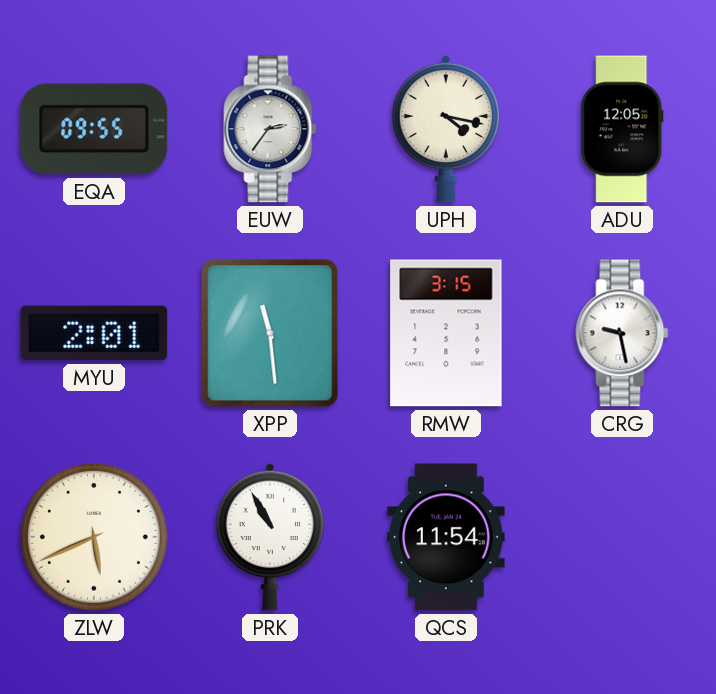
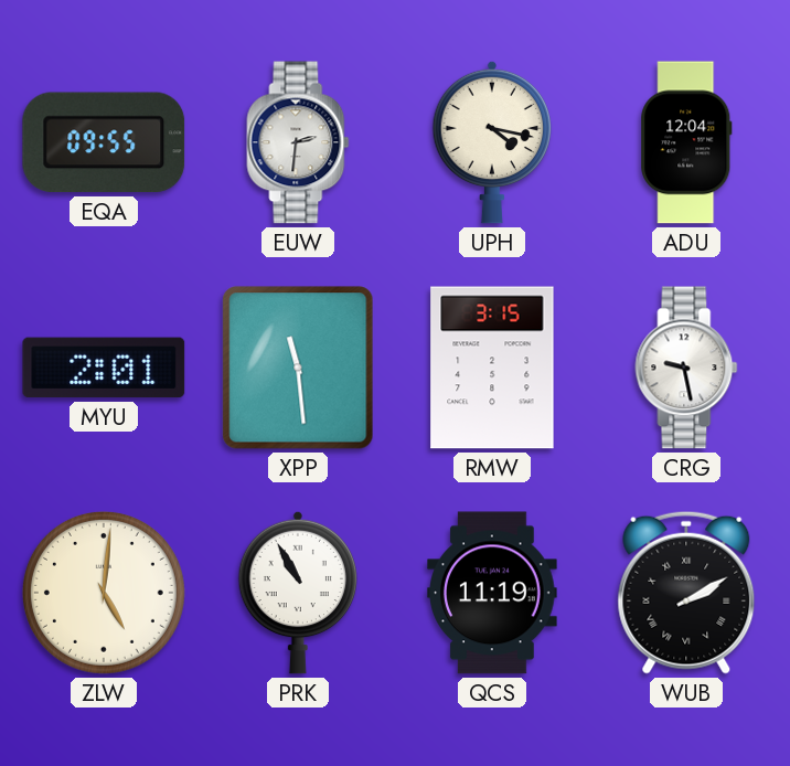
EUW: 2:36 -> 2:31
ADU: 12:05 -> 12:04
ZLW: 5:41 -> 5:01
QCS: 11:54 -> 11:19
WUB: none -> 2:10
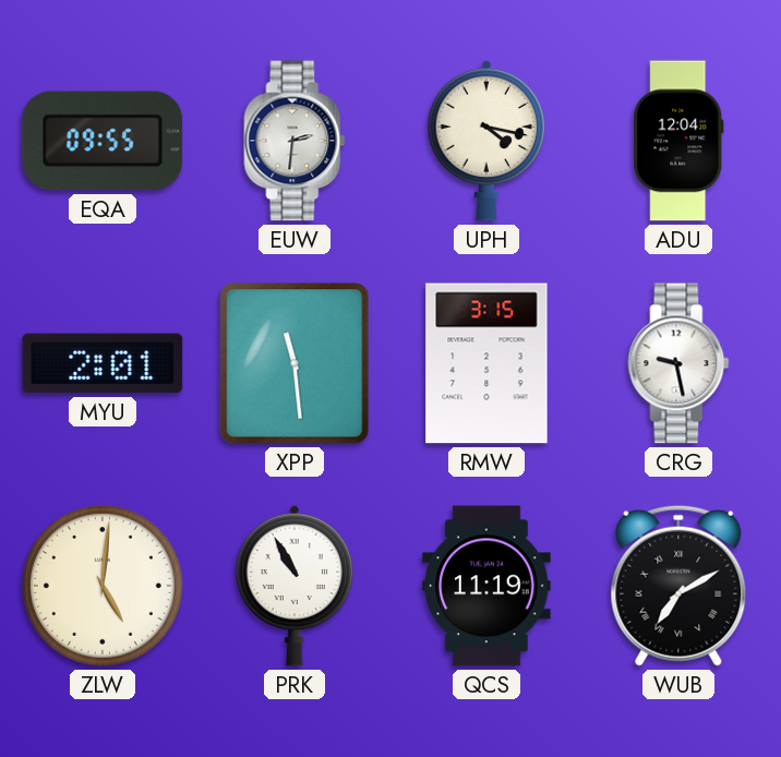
WUB: 2:10 -> 7:10
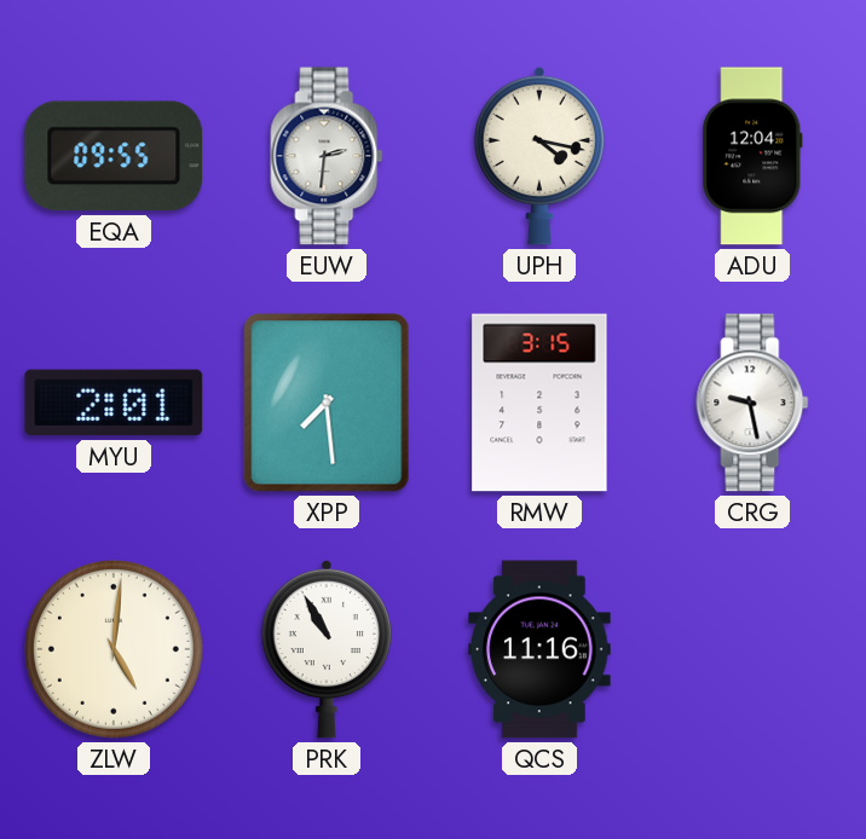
XPP: 11:29 -> 7:29
QCS: 11:19 -> 11:16
WUB: 7:10 -> none
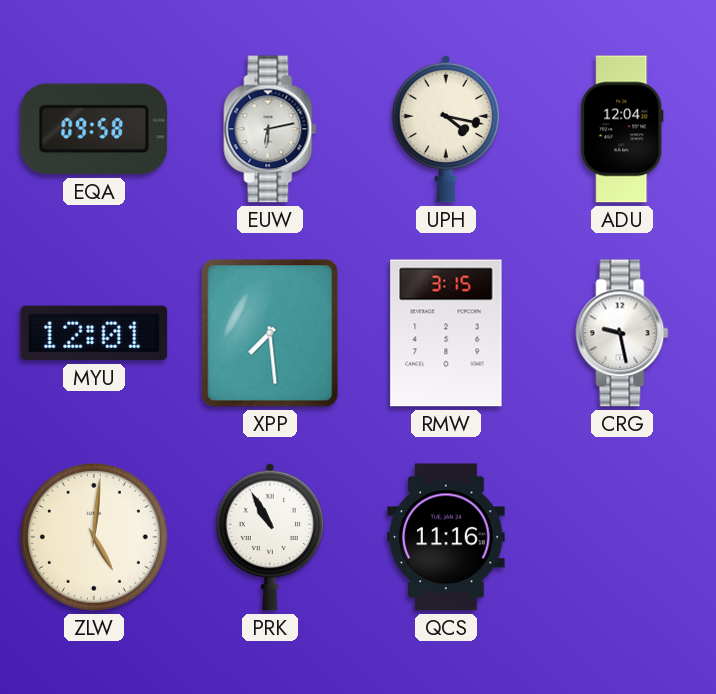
EQA: 09:55 -> 09:58
EUW: 2:31 -> 6:13
MYU: 2:01 -> 12:01
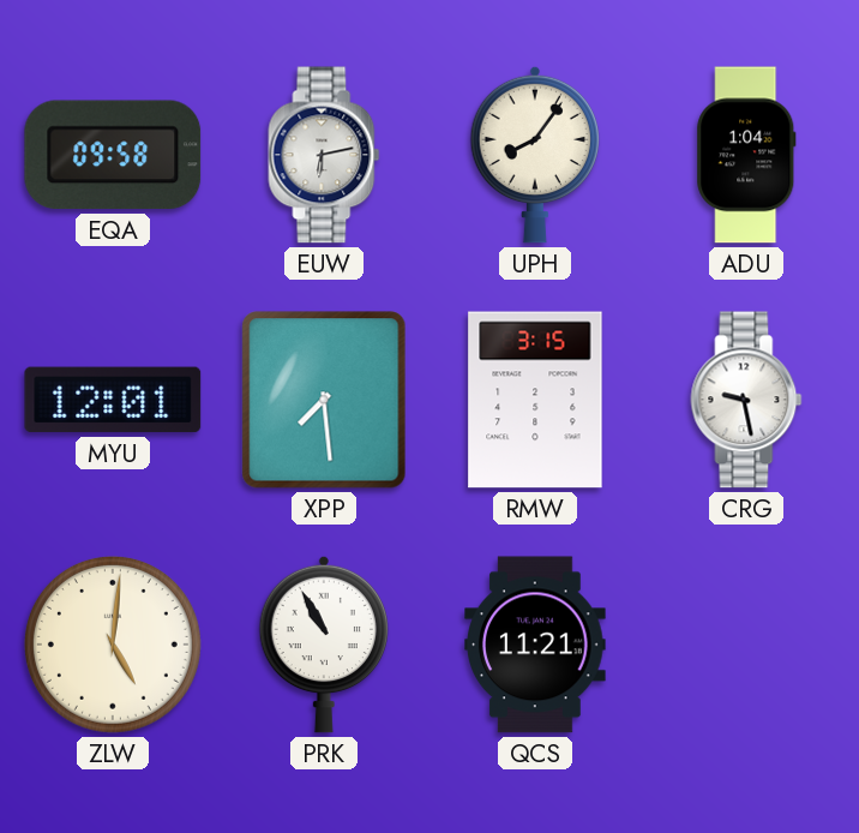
UPH: 4:17 -> 8:06
ADU: 12:04 -> 1:04
QCS: 11:16 -> 11:21
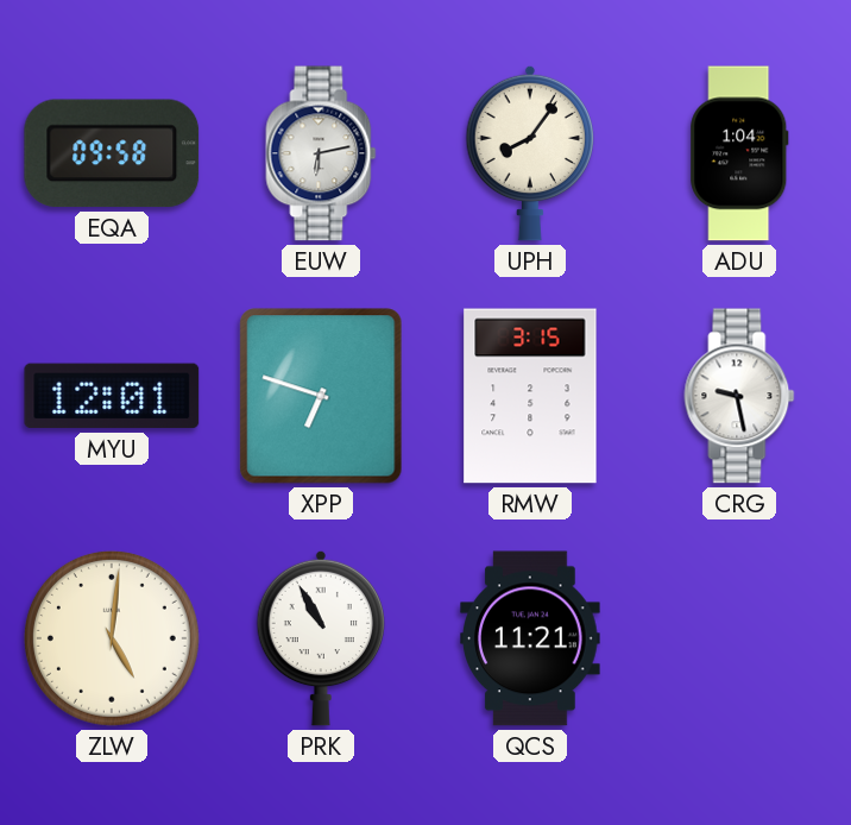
XPP: 7:29 -> 6:48
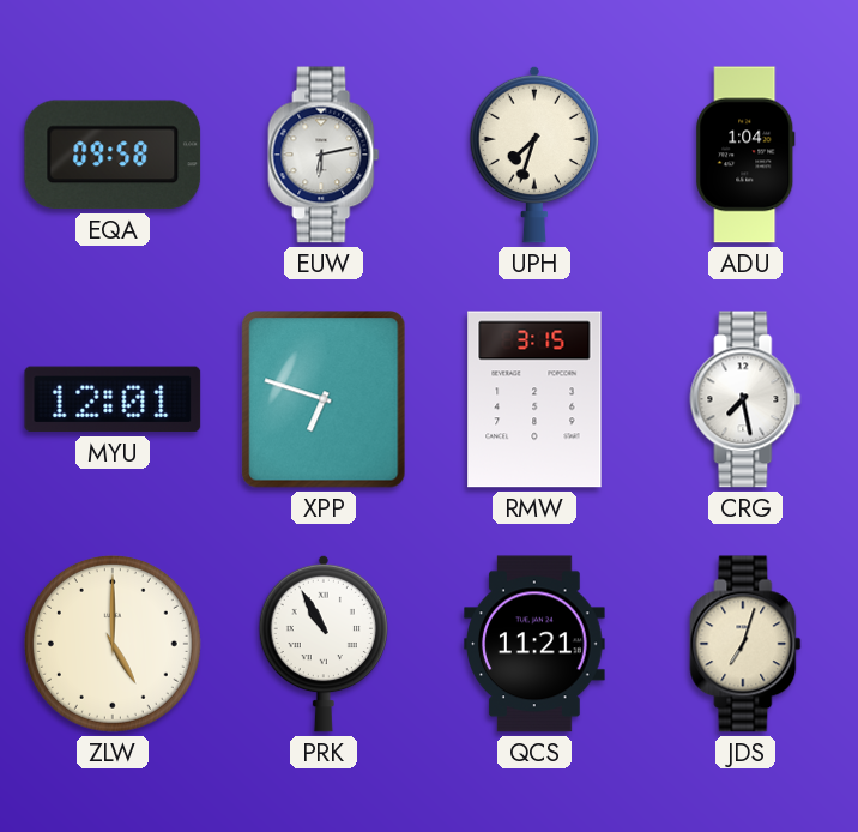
UPH: 8:06 -> 7:33
CRG: 9:28 -> 7:28
ZLW: 5:01 -> 5:00
JDS: none -> 7:03
